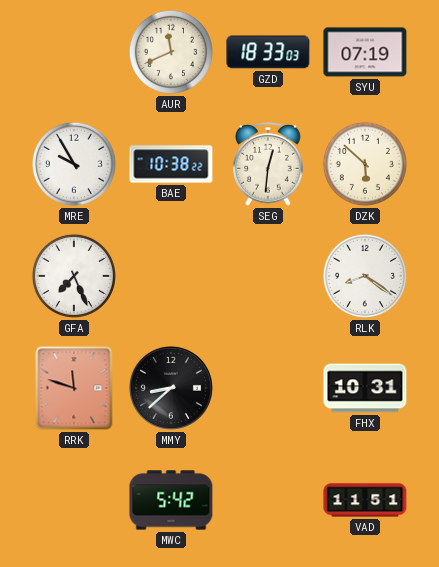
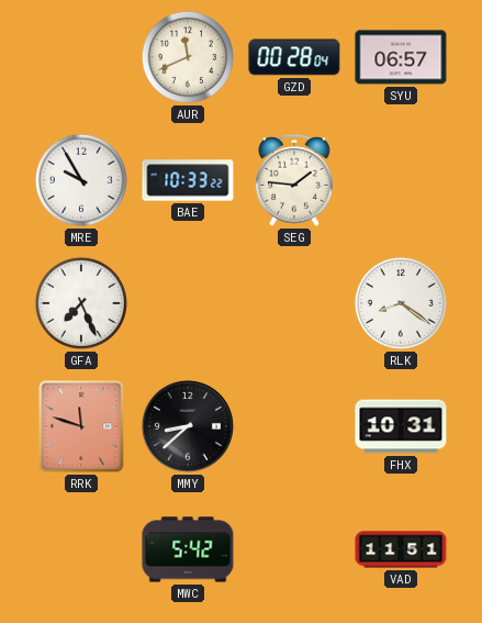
GZD: 18:33 -> 00:28
SYU: 07:19 -> 06:57
BAE: 10:38 -> 10:33
SEG: 12:31 -> 1:46
DZK: 5:52 -> none
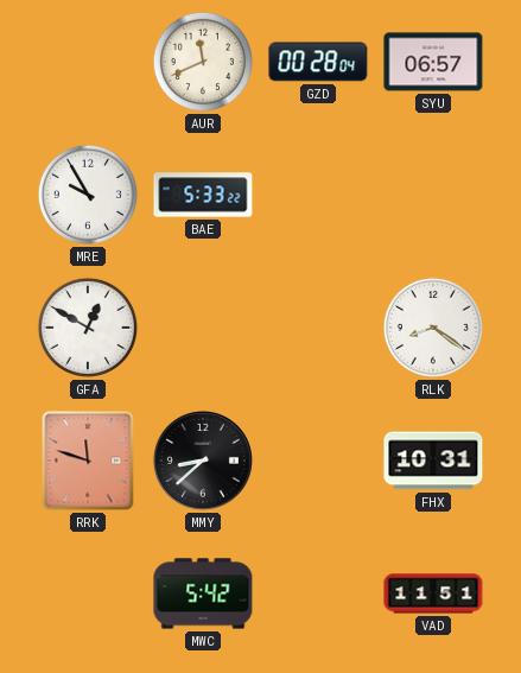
BAE: 10:33 -> 5:33
SEG: 1:46 -> none
GFA: 7:26 -> 12:50
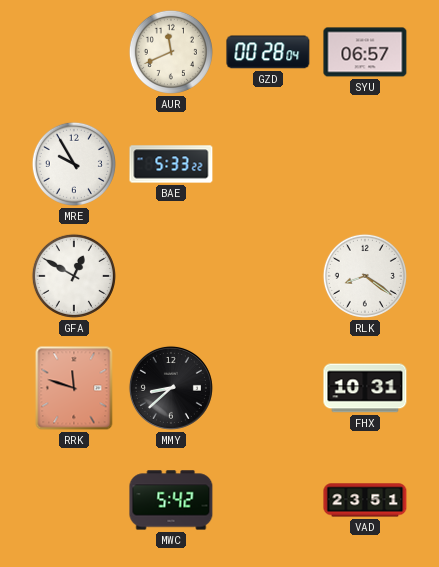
VAD: 11:51 -> 23:51
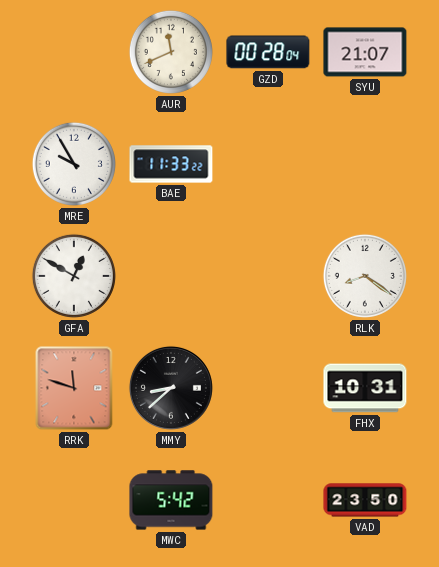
SYU: 06:57 -> 21:07
BAE: 5:33 -> 11:33
VAD: 23:51 -> 23:50
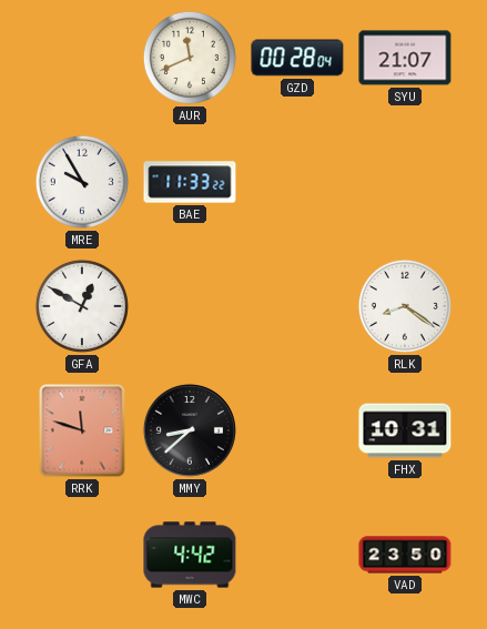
MWC: 5:42 -> 4:42
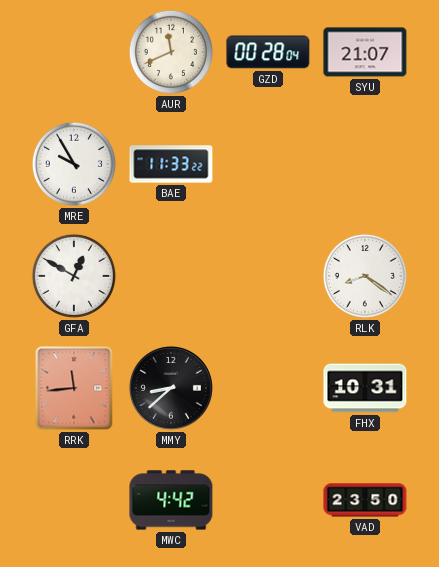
RRK: 11:48 -> 11:44
